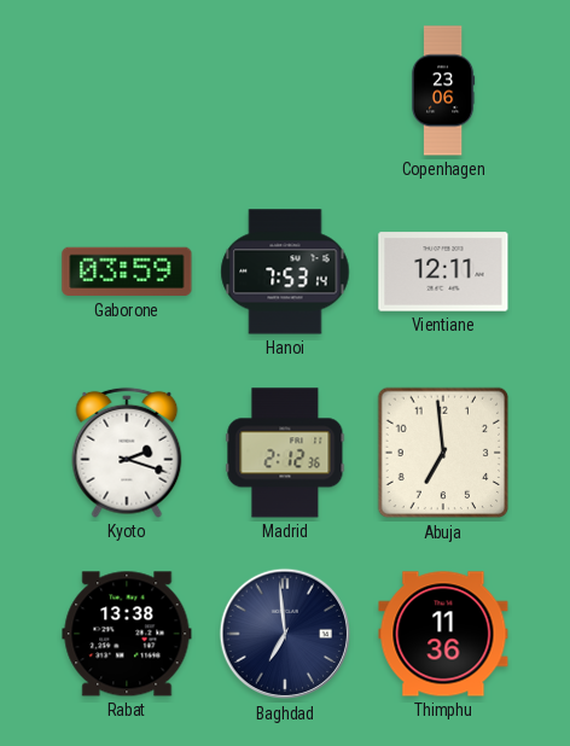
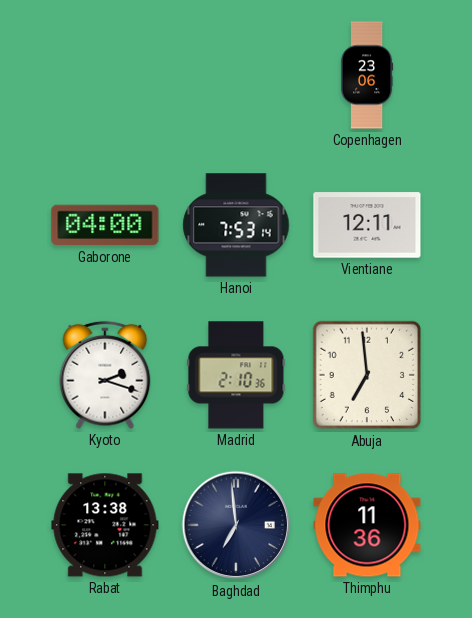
Gaborone: 03:59 -> 04:00
Madrid: 2:12 -> 2:10
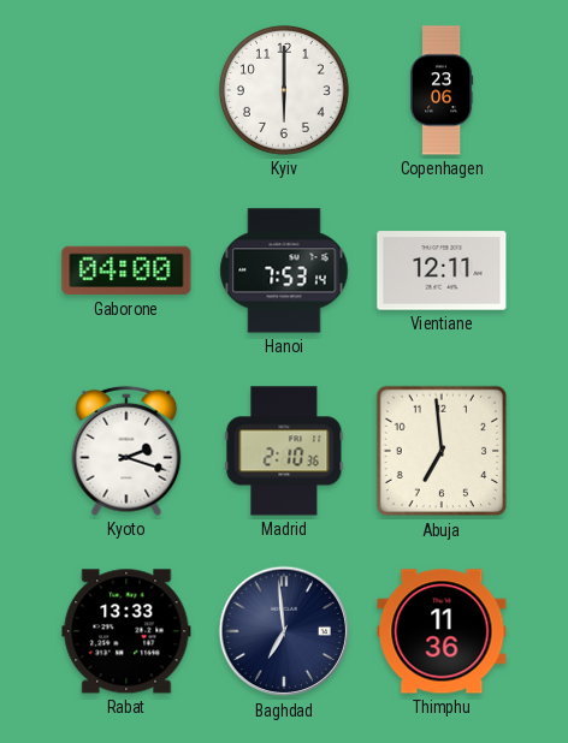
Kyiv: none -> 6:00
Rabat: 13:38 -> 13:33
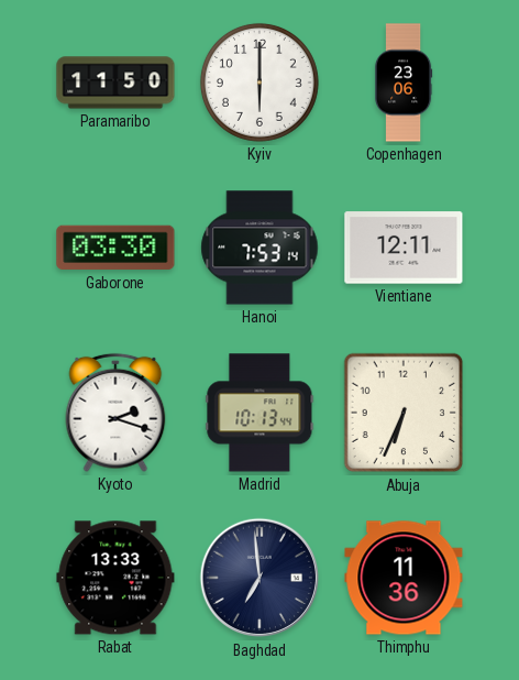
Paramaribo: none -> 11:50
Gaborone: 04:00 -> 03:30
Madrid: 2:10 -> 10:13
Abuja: 6:59 -> 6:34
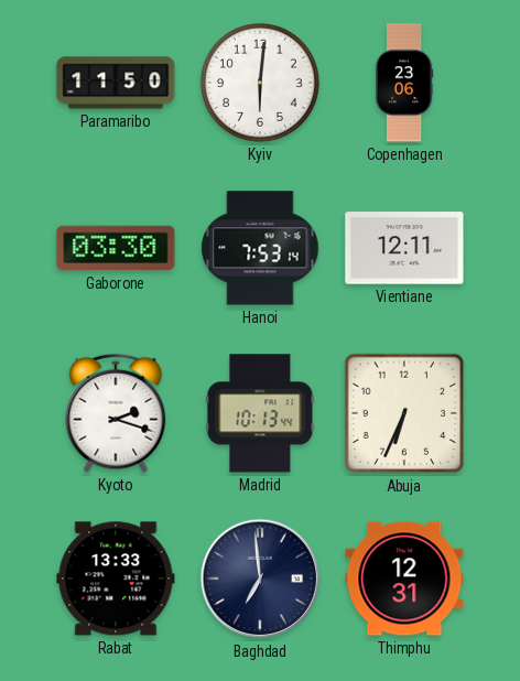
Kyiv: 6:00 -> 6:01
Thimphu: 11:36 -> 12:31
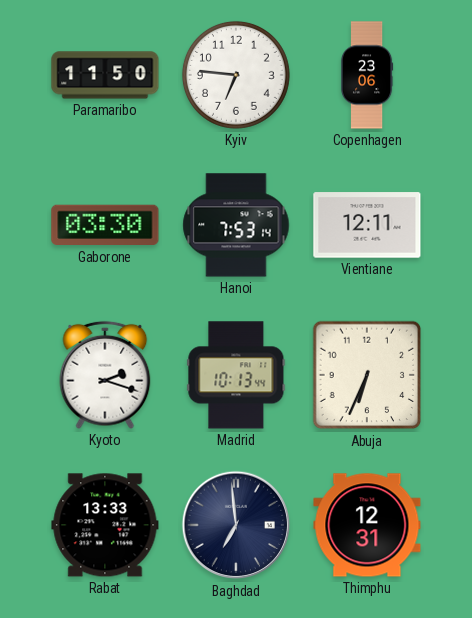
Kyiv: 6:01 -> 6:46
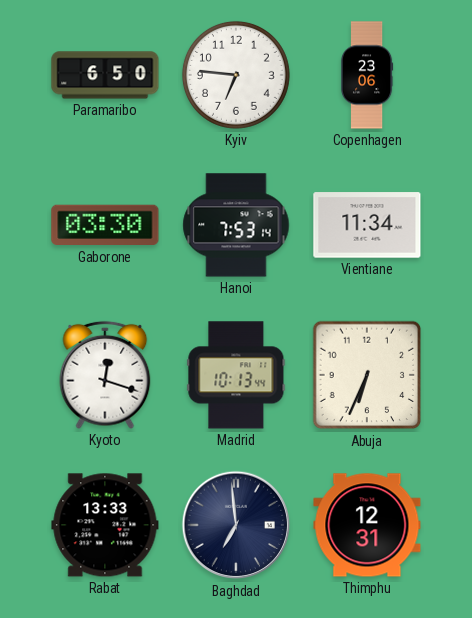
Paramaribo: 11:50 -> 6:50
Vientiane: 12:11 -> 11:34
Kyoto: 2:18 -> 12:18
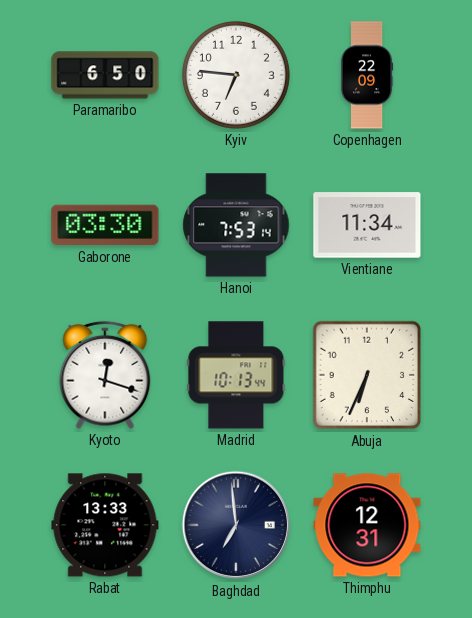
Copenhagen: 23:06 -> 22:09
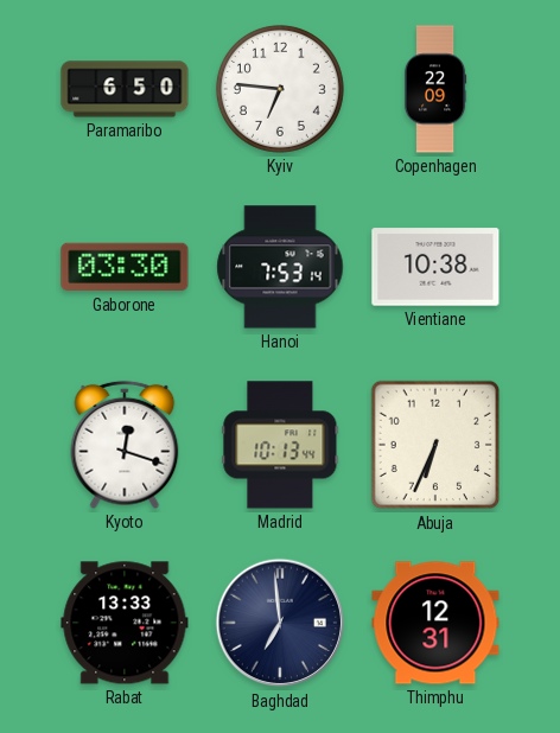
Vientiane: 11:34 -> 10:38
